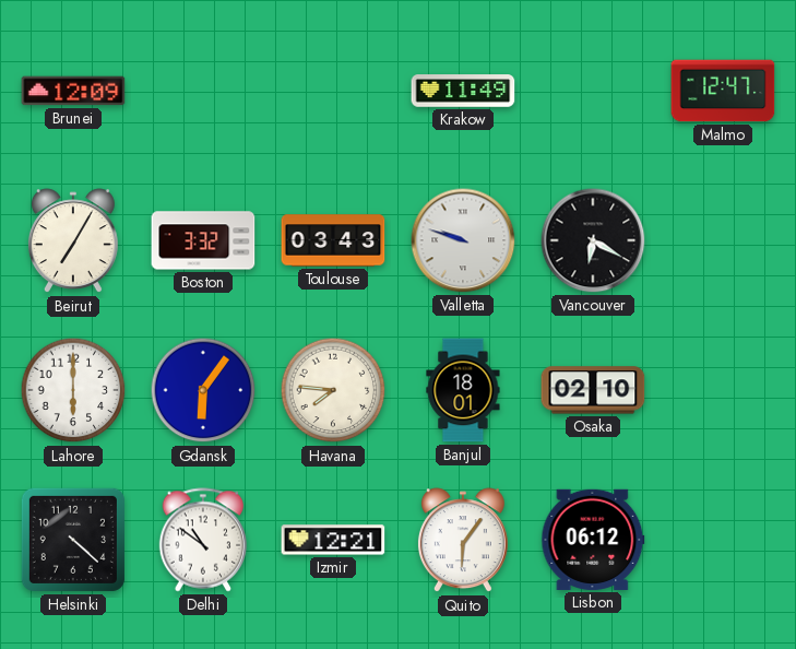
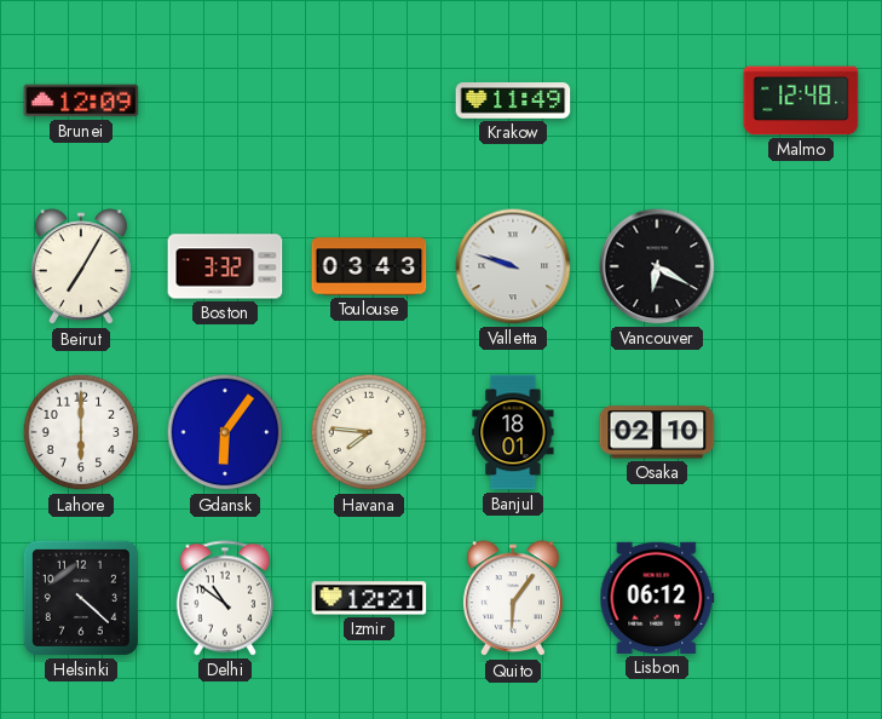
Malmo: 12:47 -> 12:48
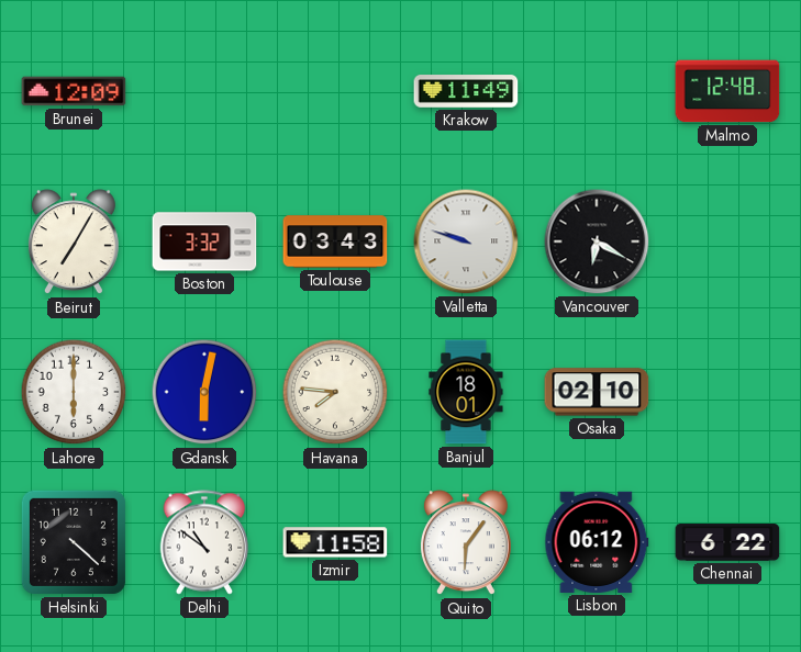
Gdansk: 6:06 -> 6:02
Izmir: 12:21 -> 11:58
Chennai: none -> 6:22
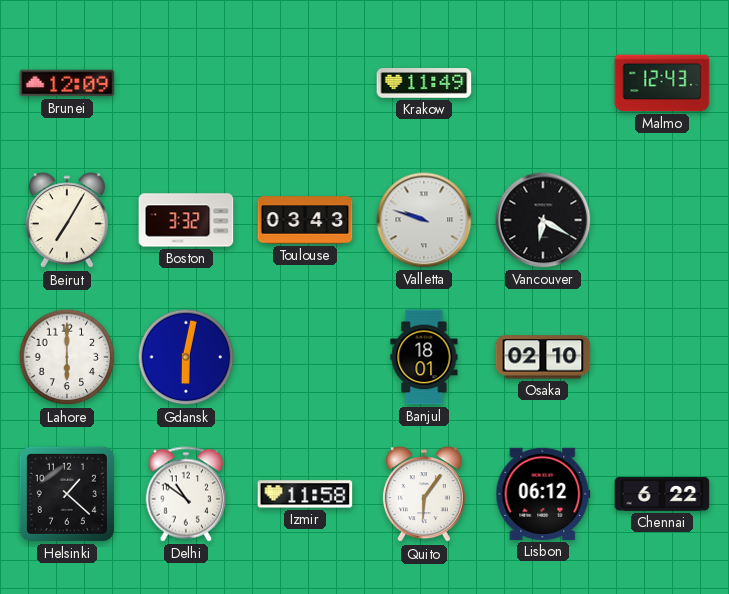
Malmo: 12:48 -> 12:43
Havana: 7:46 -> none
Helsinki: 4:22 -> 1:22
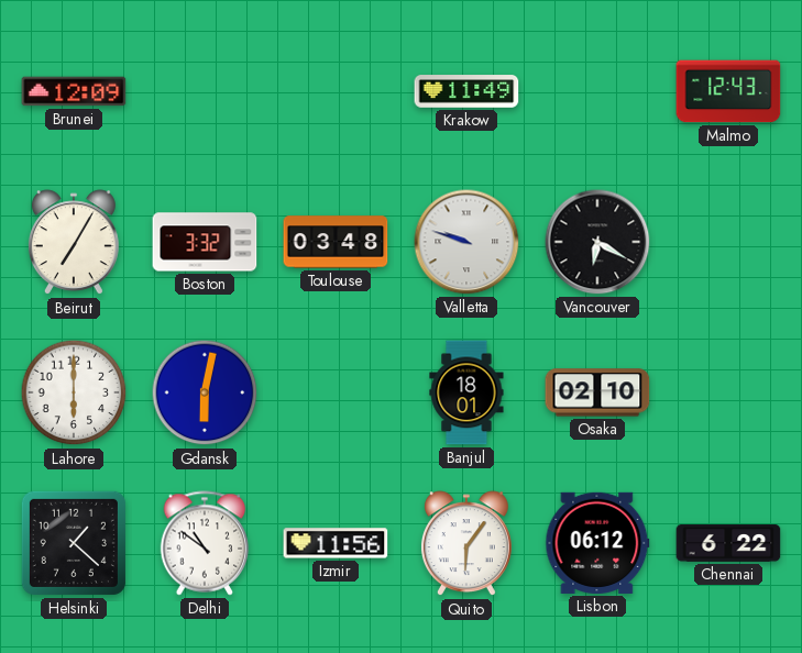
Toulouse: 03:43 -> 03:48
Izmir: 11:58 -> 11:56
